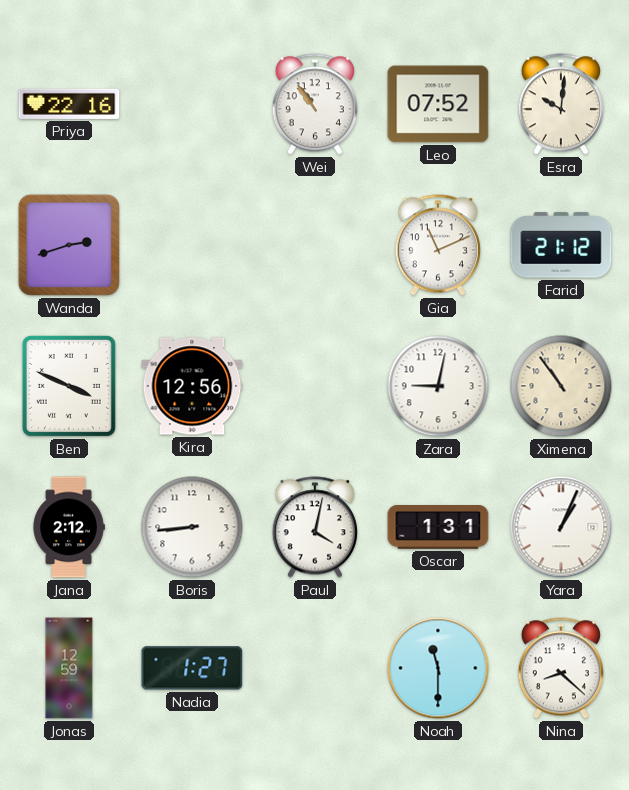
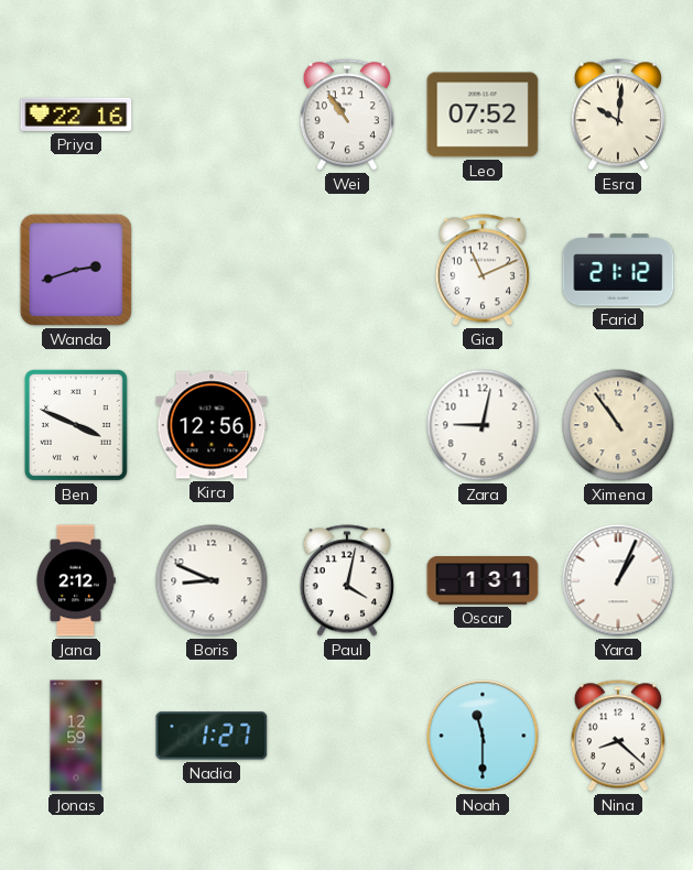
Boris: 8:44 -> 8:49
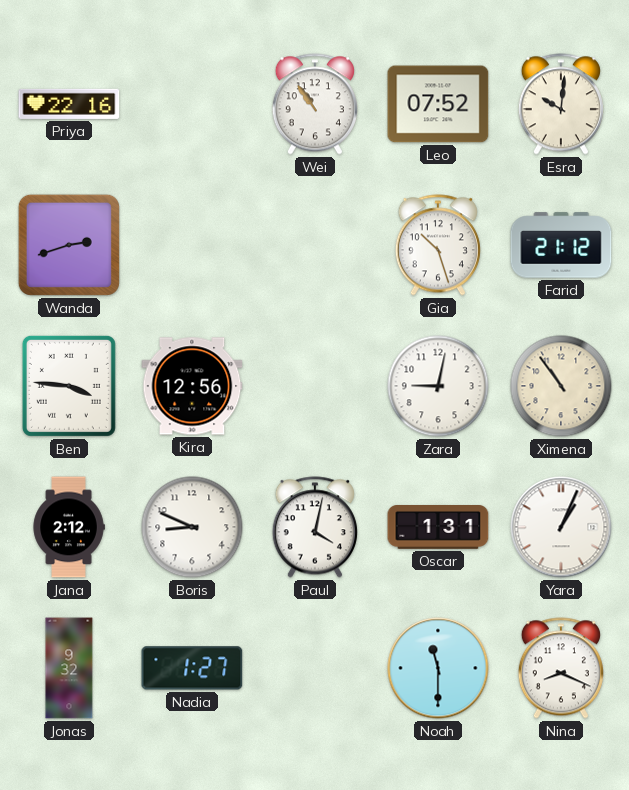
Gia: 11:11 -> 10:27
Ben: 3:49 -> 3:46
Jonas: 12:59 -> 9:32
Nina: 8:22 -> 8:19
